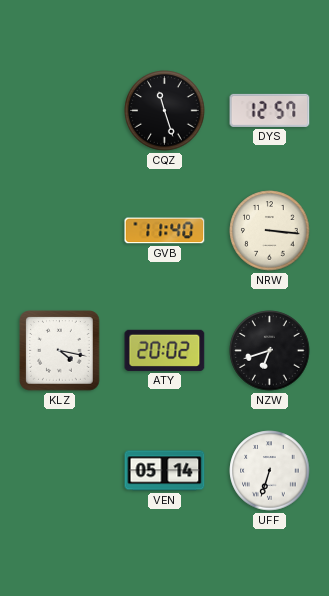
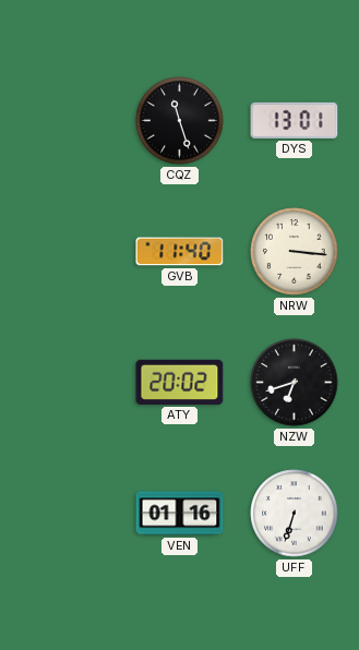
DYS: 12:57 -> 13:01
KLZ: 4:17 -> none
VEN: 05:14 -> 01:16
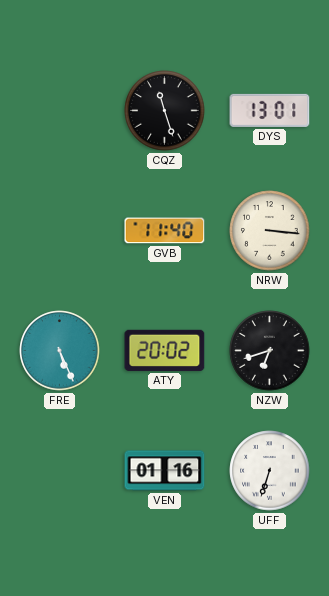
FRE: none -> 5:26
